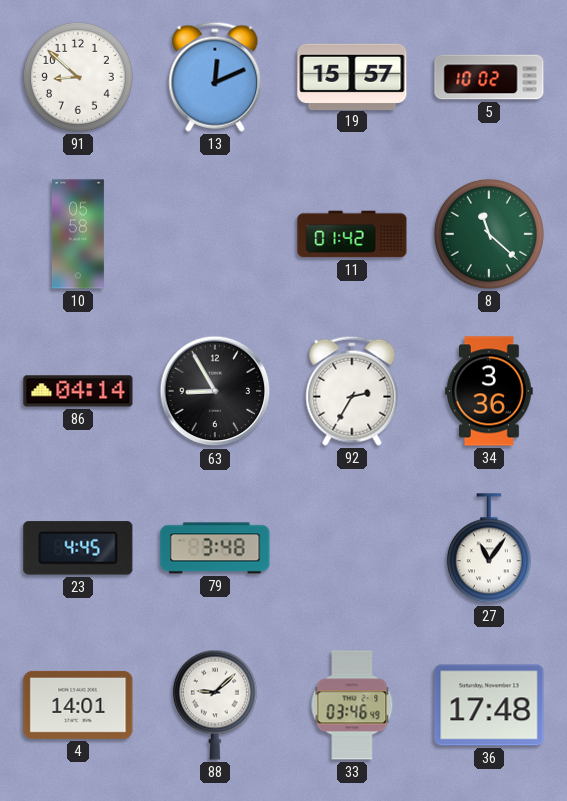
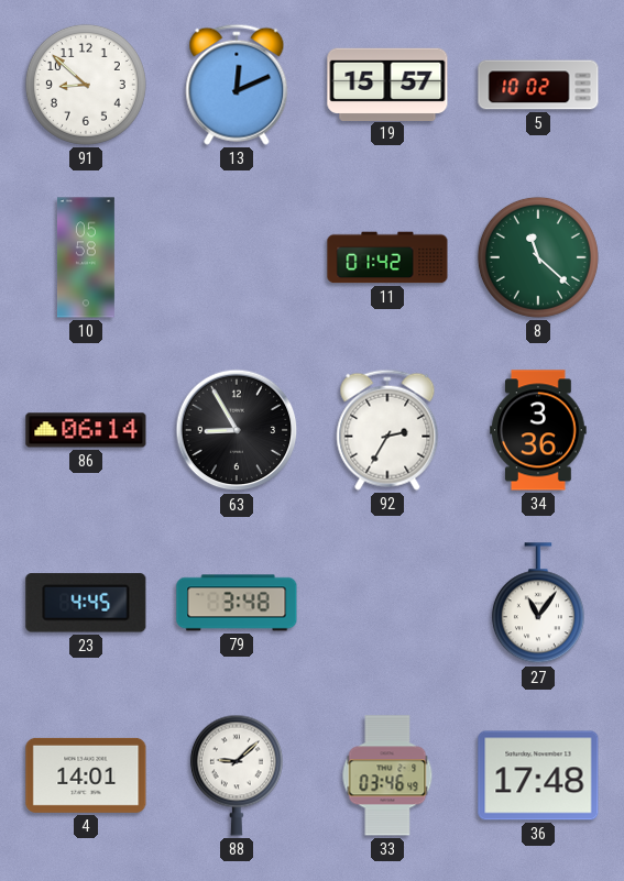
86: 04:14 -> 06:14
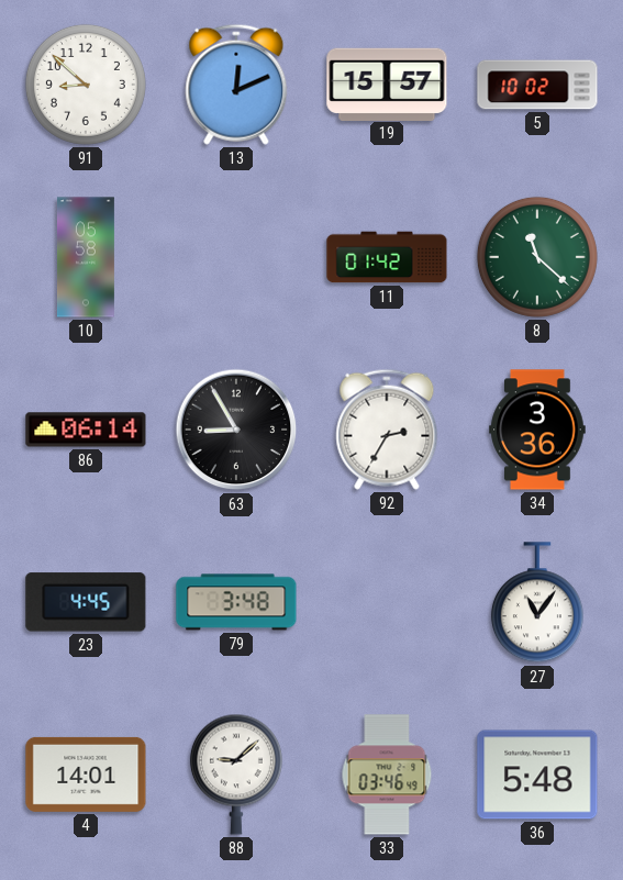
36: 17:48 -> 5:48
